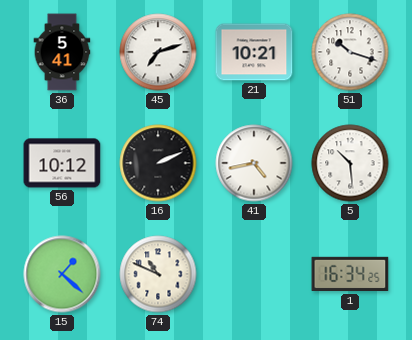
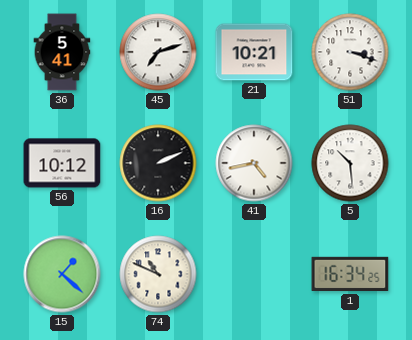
51: 10:18 -> 3:18
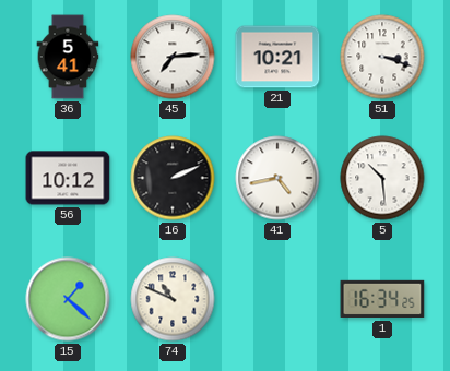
45: 7:12 -> 7:14
